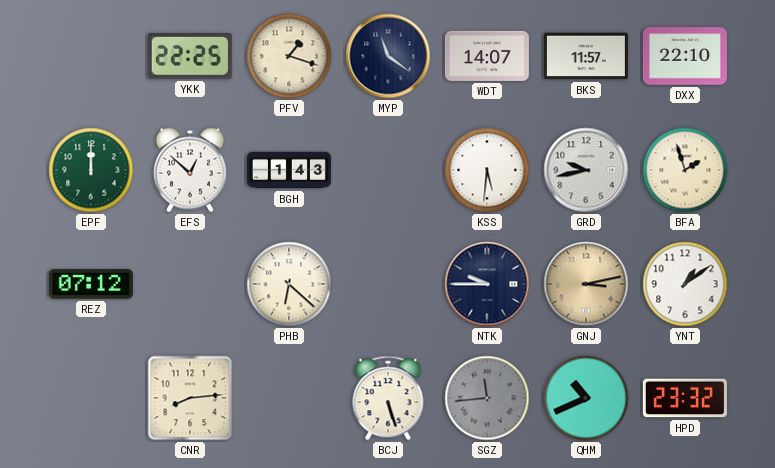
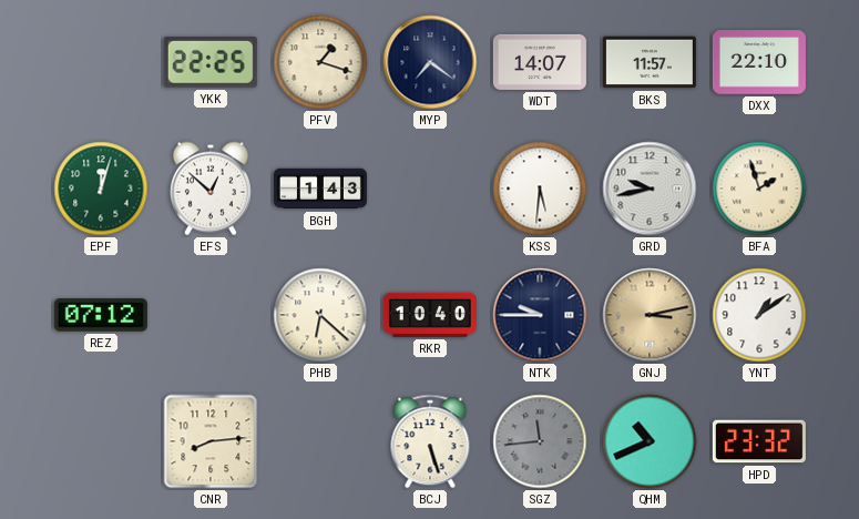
MYP: 11:21 -> 7:21
EPF: 12:00 -> 12:03
RKR: none -> 10:40
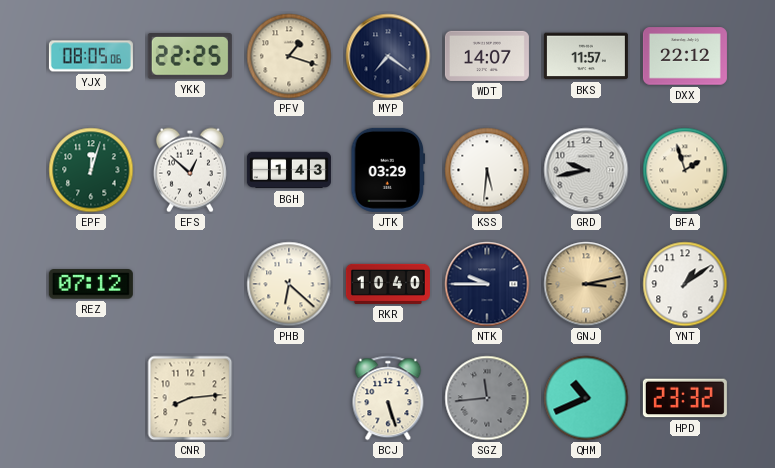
YJX: none -> 08:05
DXX: 22:10 -> 22:12
JTK: none -> 03:29
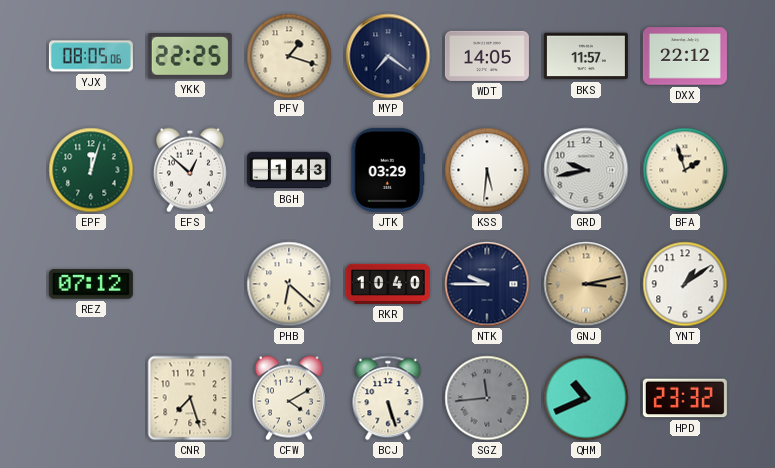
WDT: 14:07 -> 14:05
CNR: 8:14 -> 7:27
CFW: none -> 4:10
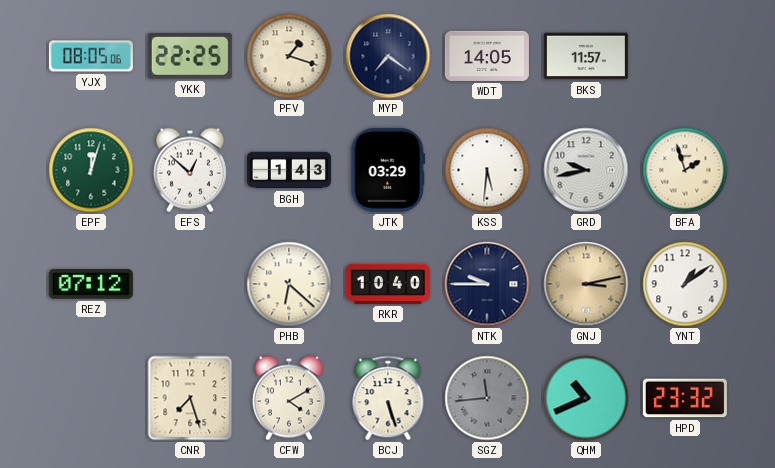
DXX: 22:12 -> none
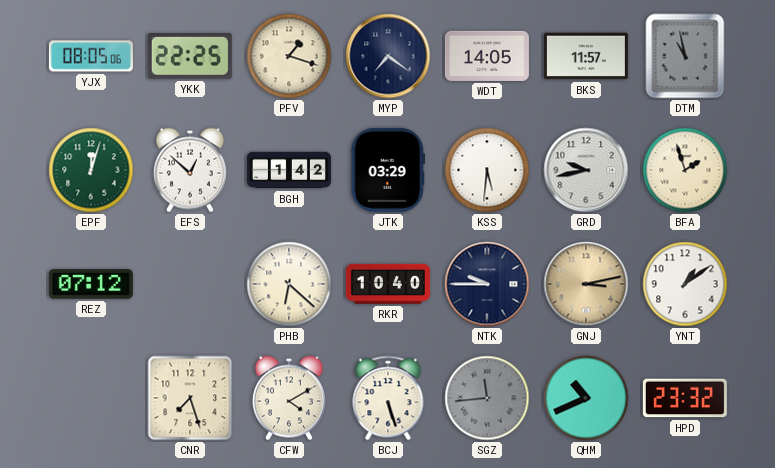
DTM: none -> 10:58
BGH: 1:43 -> 1:42
